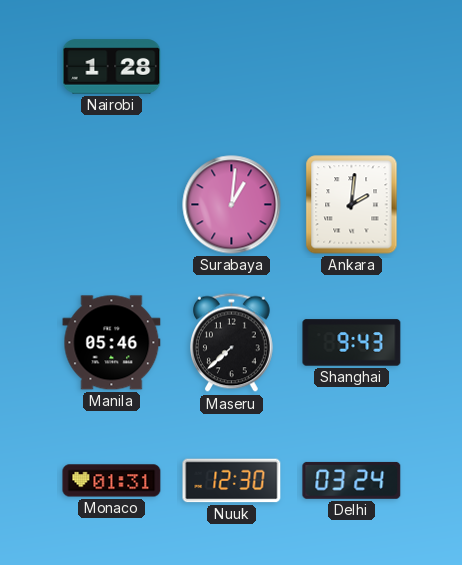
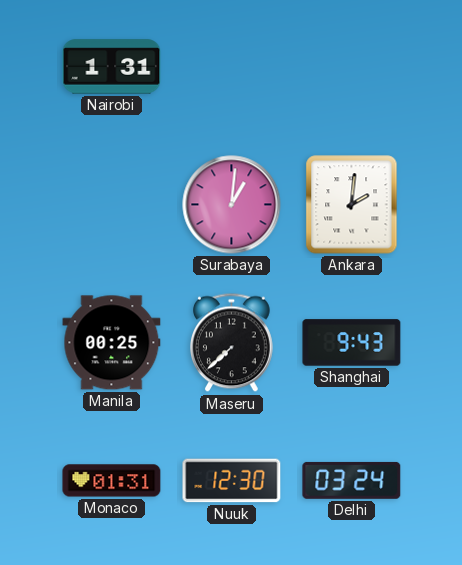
Nairobi: 1:28 -> 1:31
Manila: 05:46 -> 00:25
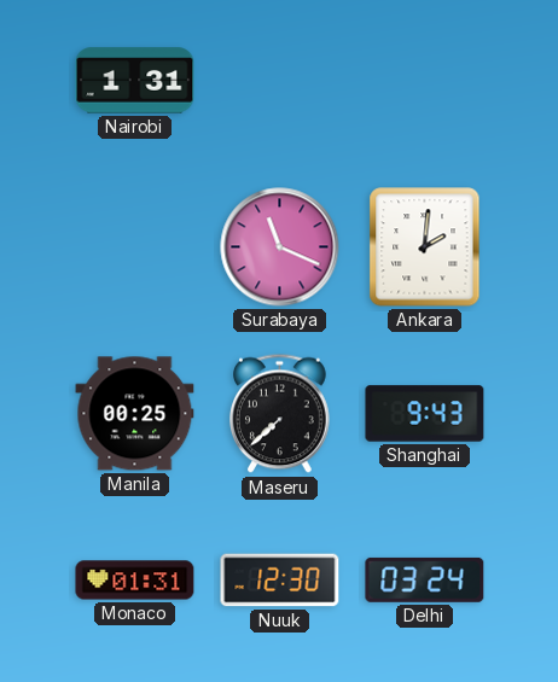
Surabaya: 1:01 -> 11:19
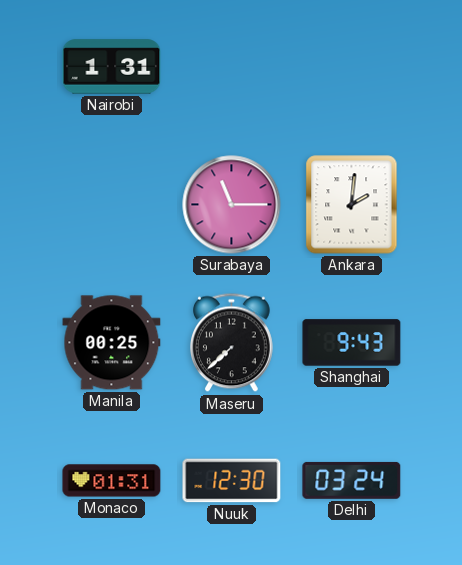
Surabaya: 11:19 -> 11:15
